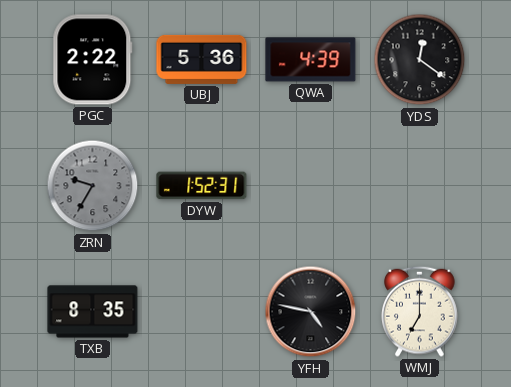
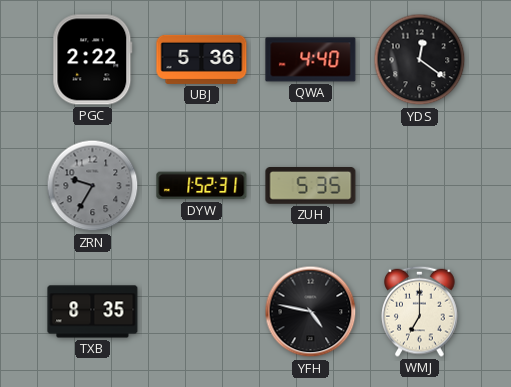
QWA: 4:39 -> 4:40
ZUH: none -> 5:35
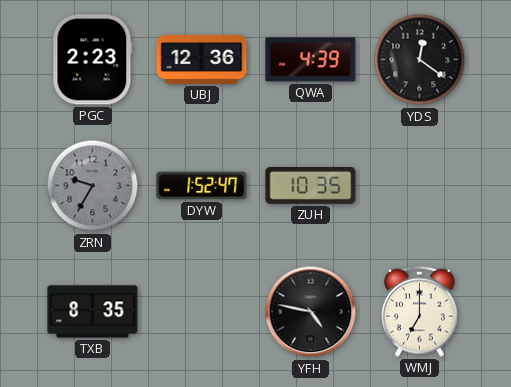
PGC: 2:22 -> 2:23
UBJ: 5:36 -> 12:36
QWA: 4:40 -> 4:39
DYW: 1:52:31 -> 1:52:47
ZUH: 5:35 -> 10:35
